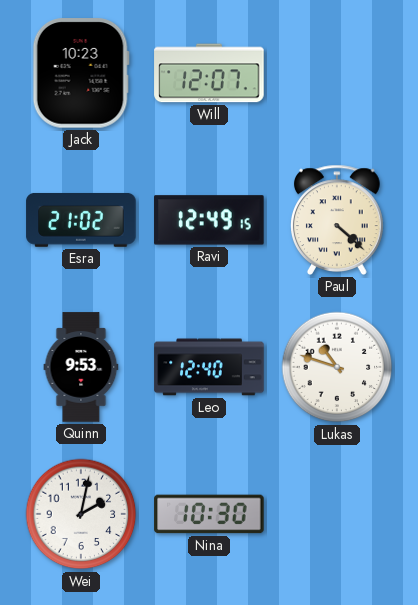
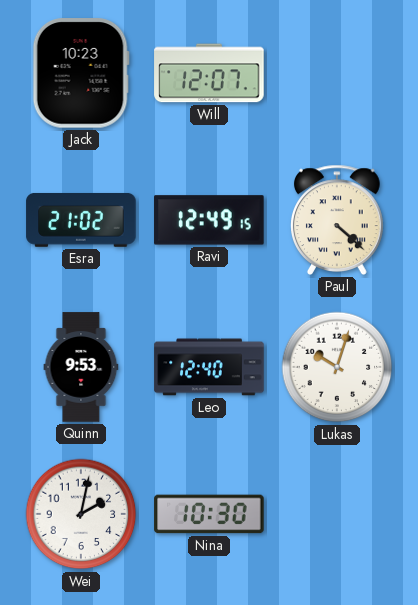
Lukas: 10:48 -> 10:03
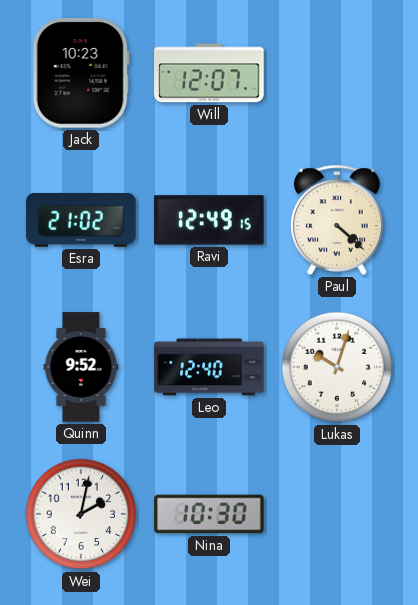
Quinn: 9:53 -> 9:52
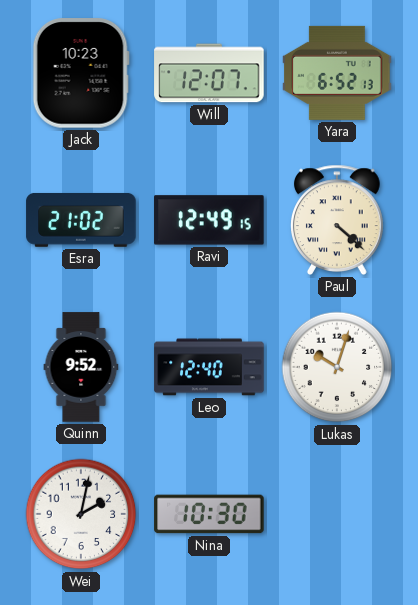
Yara: none -> 6:52
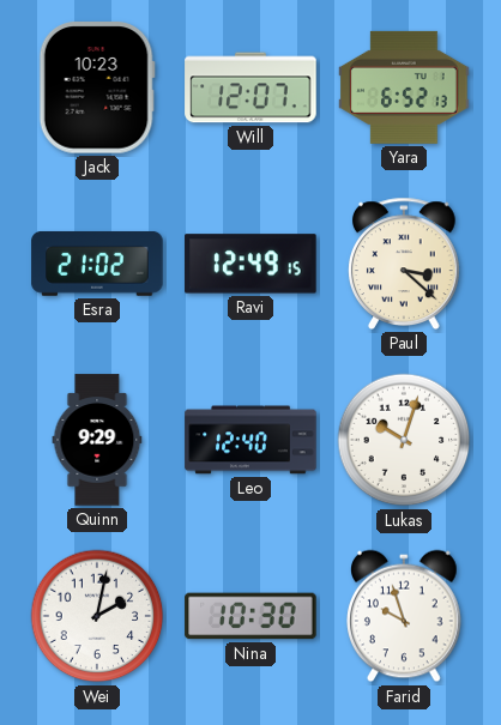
Paul: 4:22 -> 3:22
Quinn: 9:52 -> 9:29
Farid: none -> 9:57
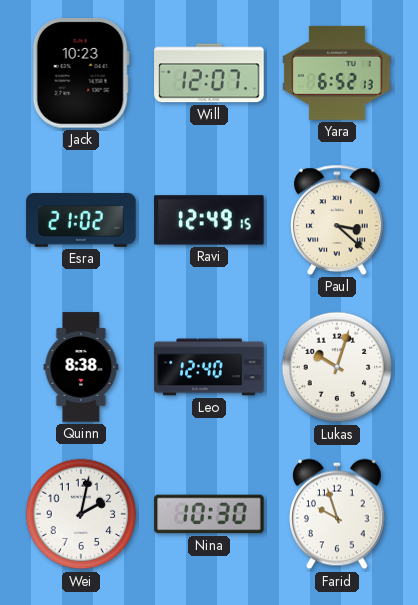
Quinn: 9:29 -> 8:38
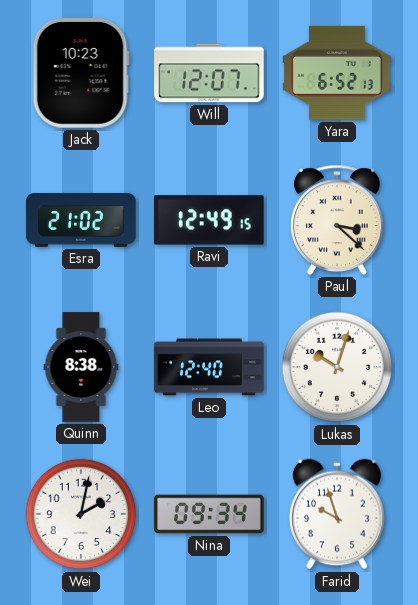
Nina: 10:30 -> 09:34
